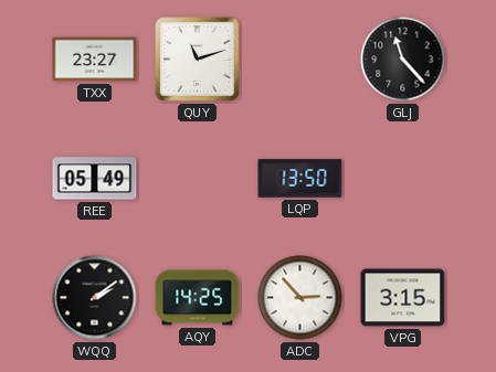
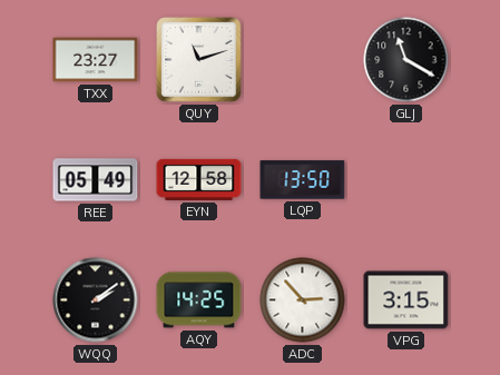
GLJ: 11:23 -> 11:20
EYN: none -> 12:58
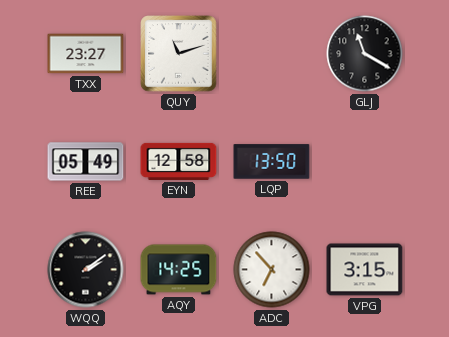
ADC: 2:53 -> 6:53
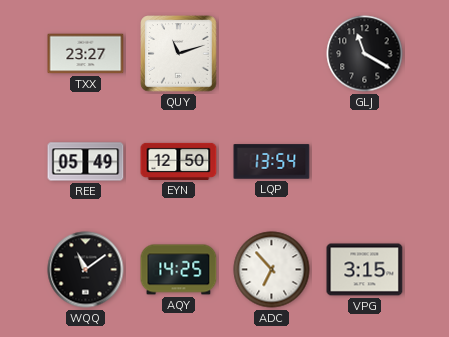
EYN: 12:58 -> 12:50
LQP: 13:50 -> 13:54
WQQ: 2:09 -> 11:09
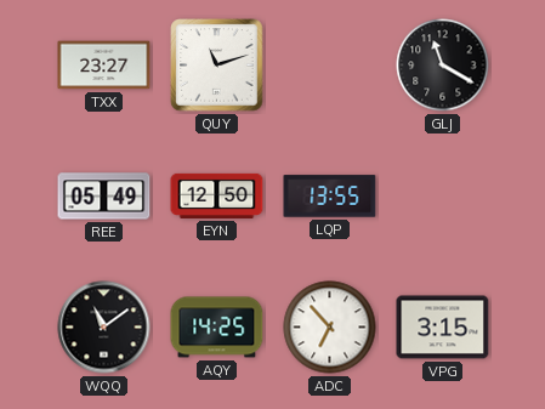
LQP: 13:54 -> 13:55
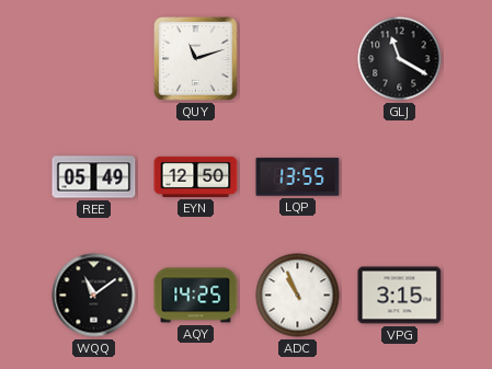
TXX: 23:27 -> none
ADC: 6:53 -> 10:56
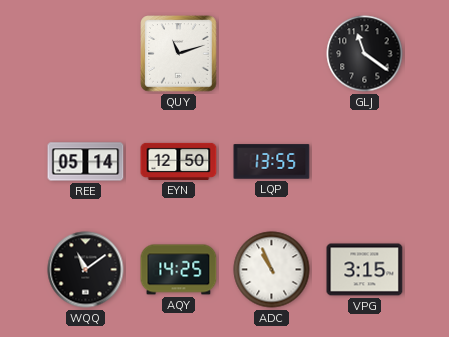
GLJ: 11:20 -> 11:21
REE: 05:49 -> 05:14
